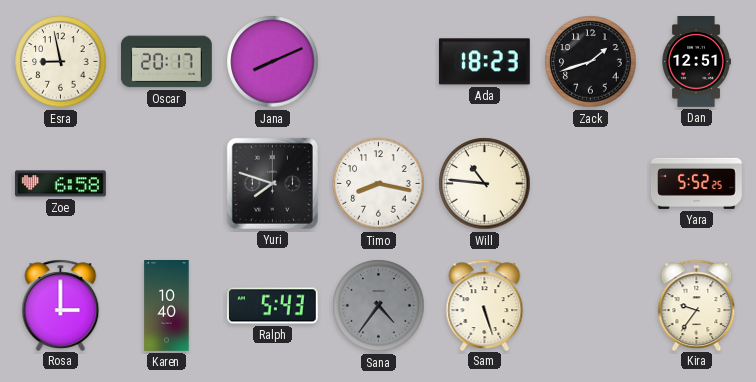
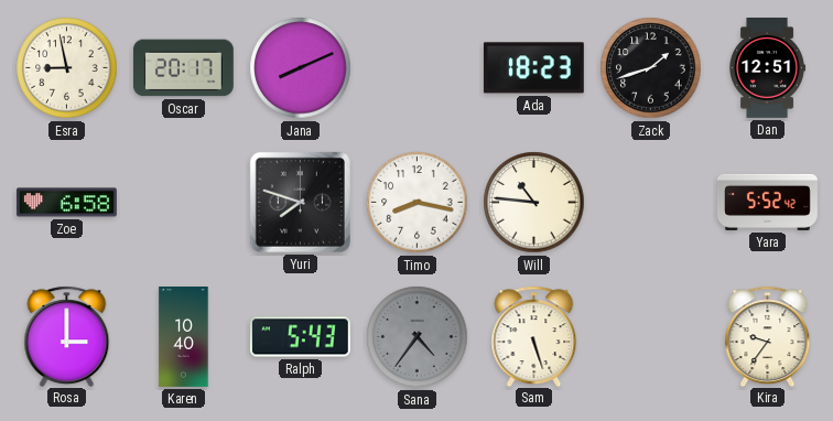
Yara: 5:52:25 -> 5:52:42
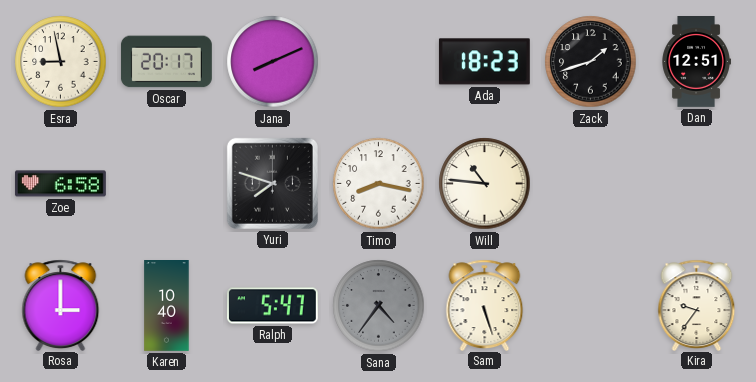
Yara: 5:52 -> none
Ralph: 5:43 -> 5:47
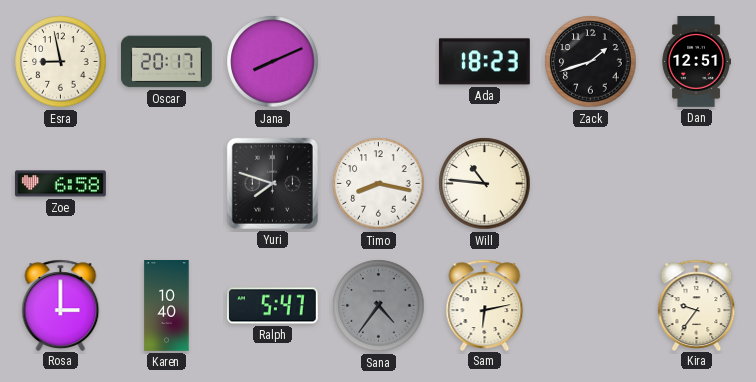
Sam: 5:27 -> 6:13
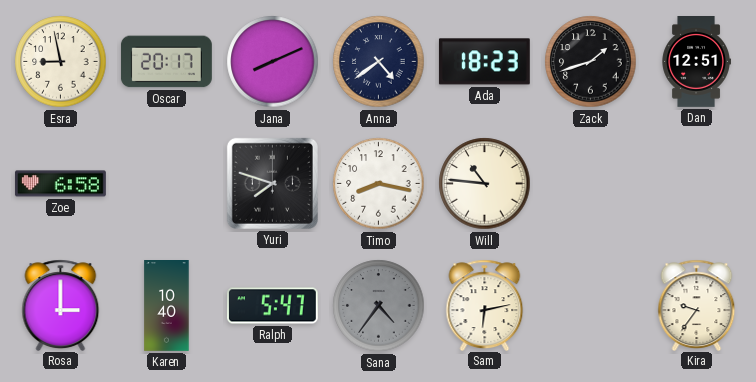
Anna: none -> 4:39
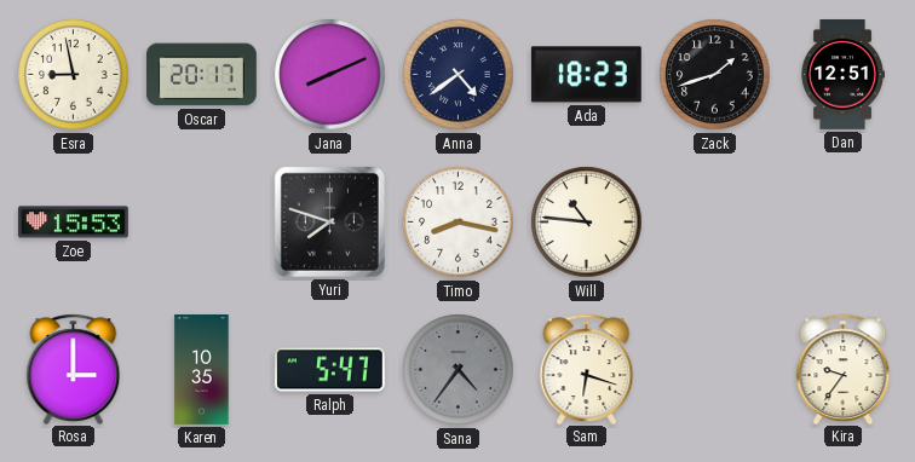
Zoe: 6:58 -> 15:53
Karen: 10:40 -> 10:35
Sam: 6:13 -> 6:18
